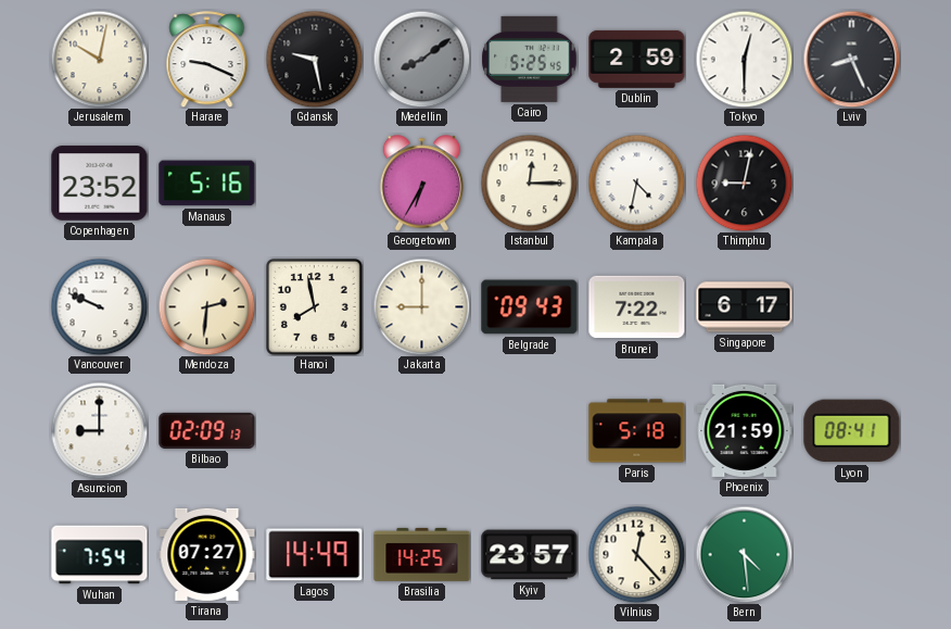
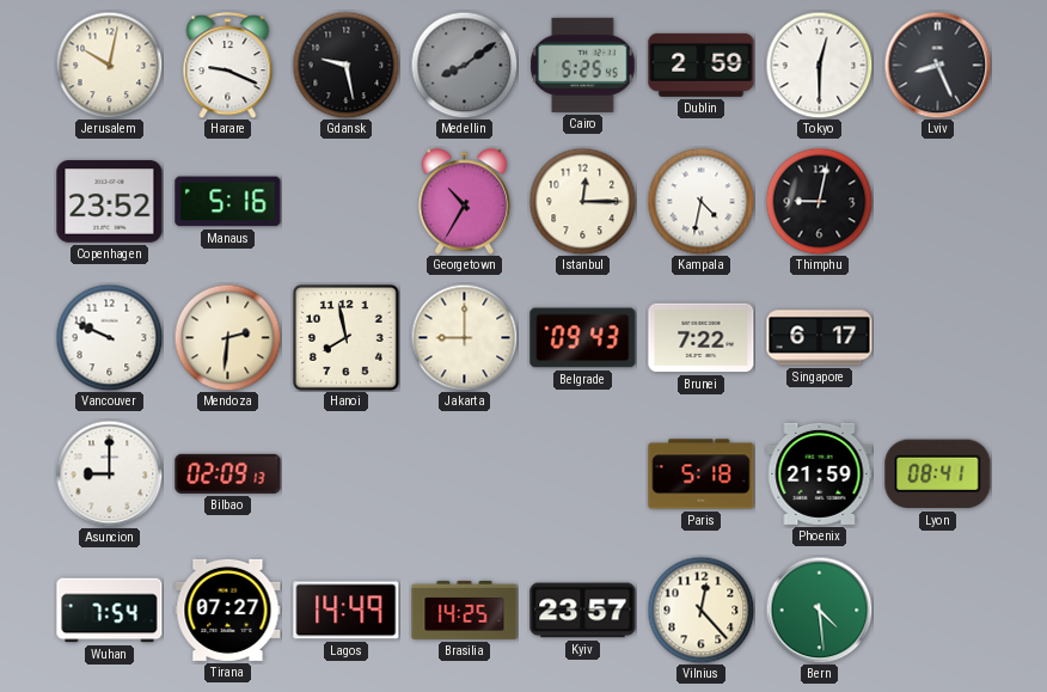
Georgetown: 6:35 -> 10:35
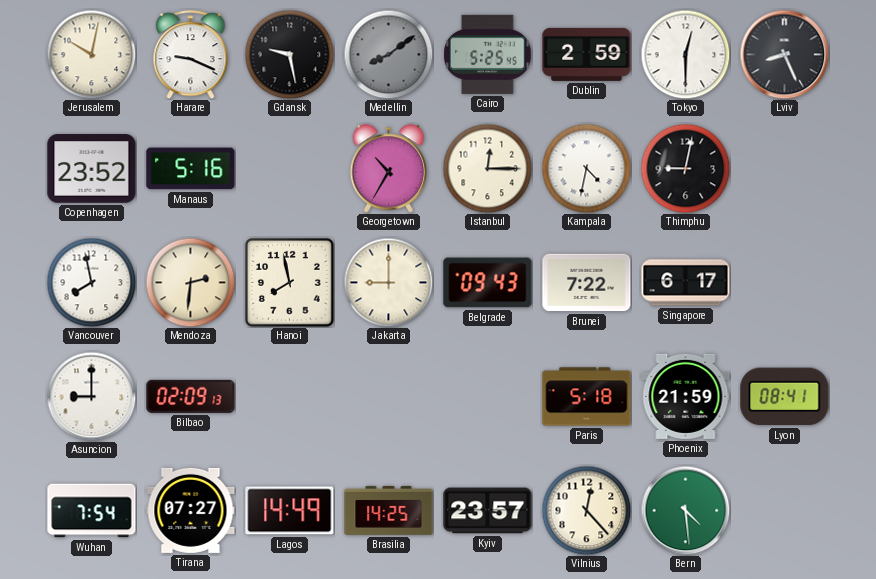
Vancouver: 9:49 -> 7:58
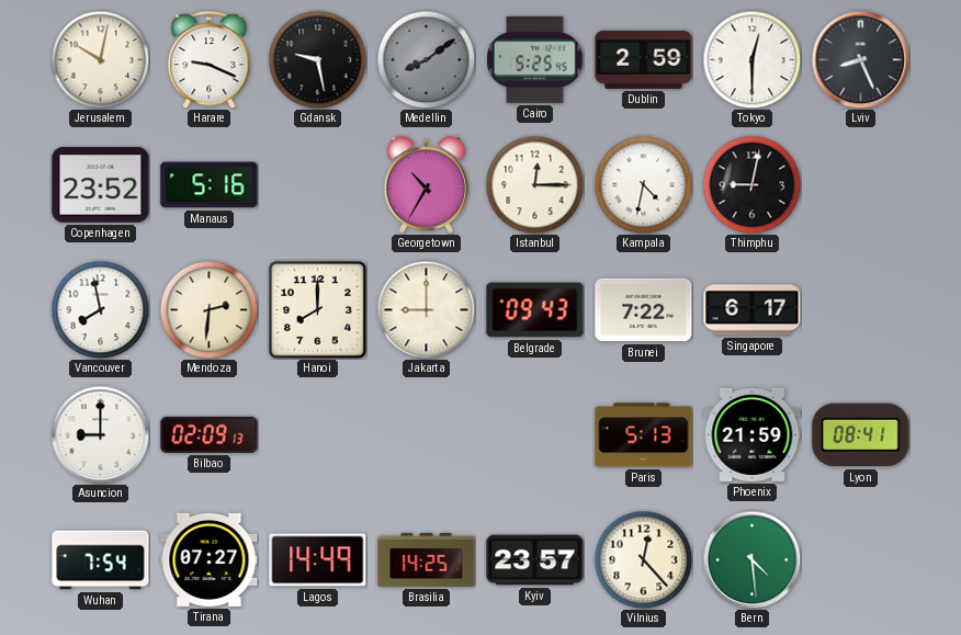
Hanoi: 7:58 -> 8:00
Paris: 5:18 -> 5:13
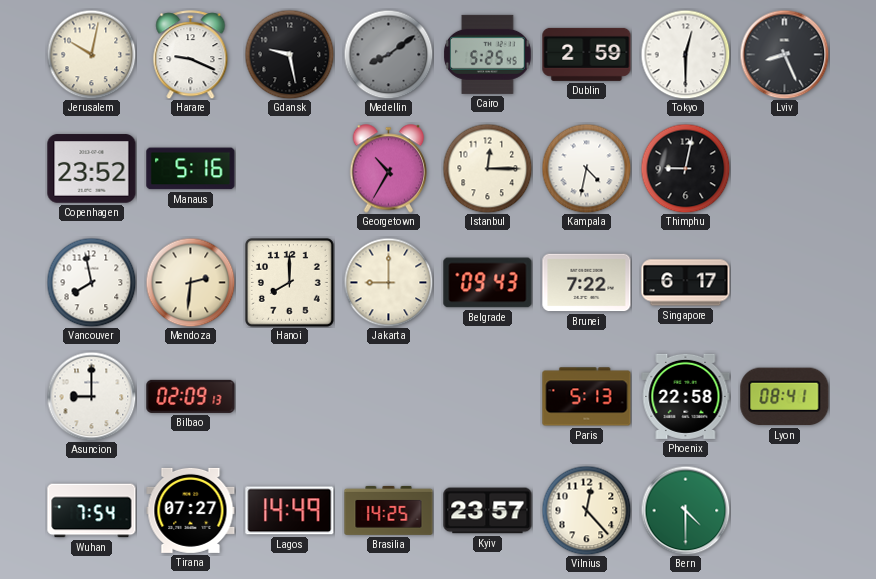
Phoenix: 21:59 -> 22:58
Bern: 4:29 -> 4:30
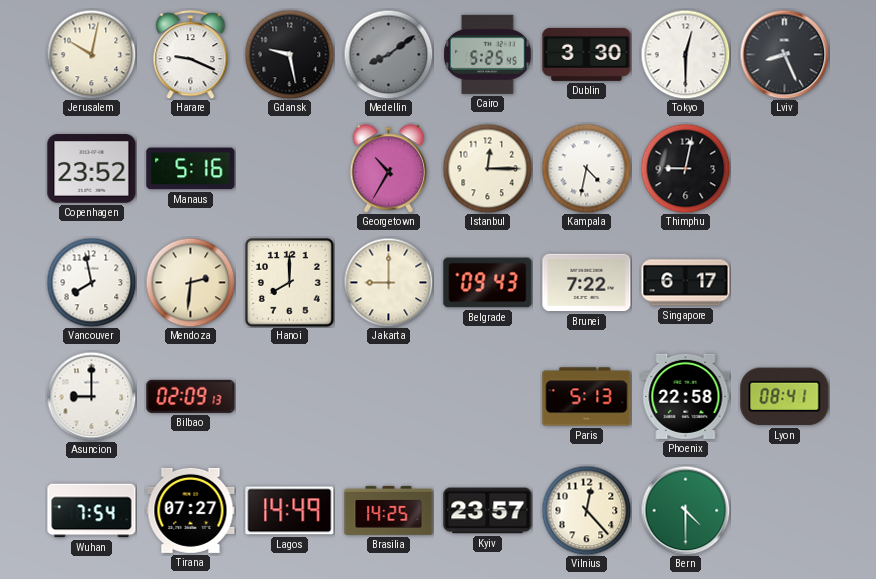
Dublin: 2:59 -> 3:30
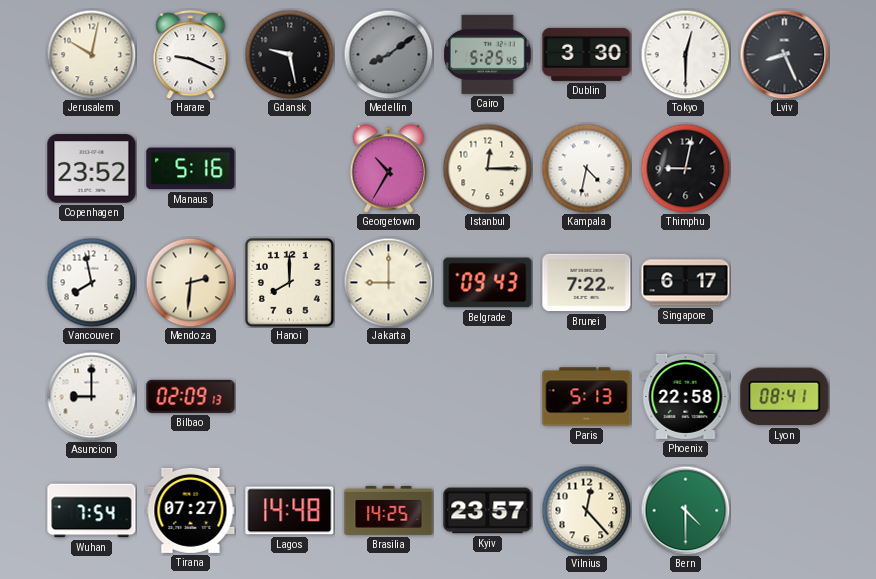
Lagos: 14:49 -> 14:48
